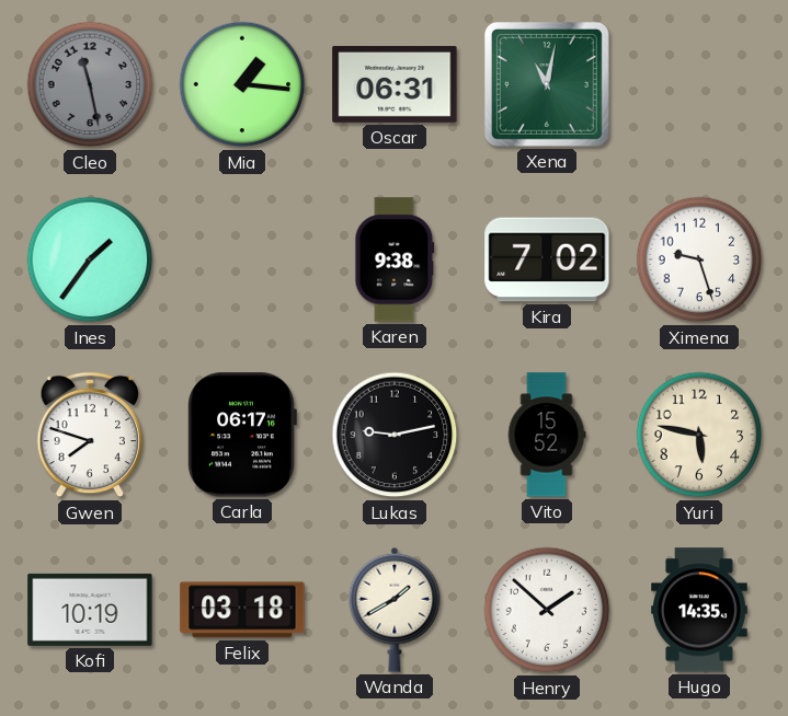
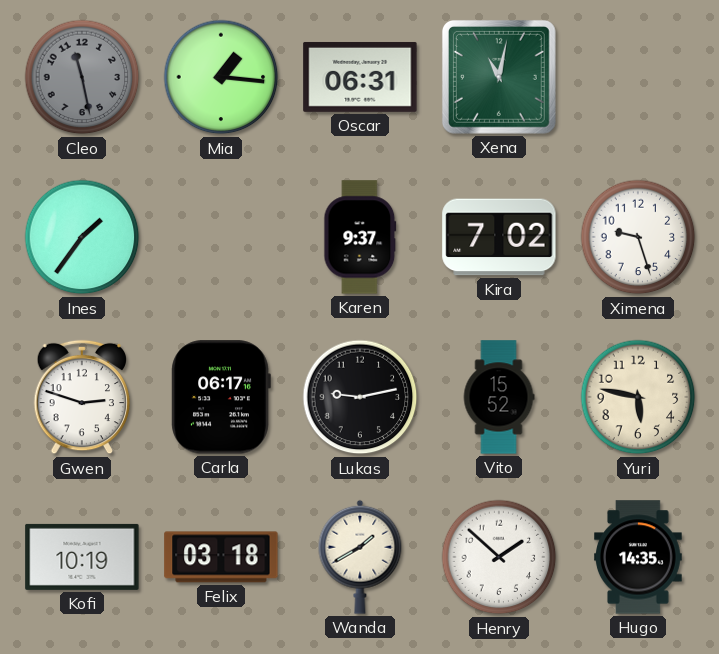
Karen: 9:38 -> 9:37
Gwen: 7:48 -> 2:48
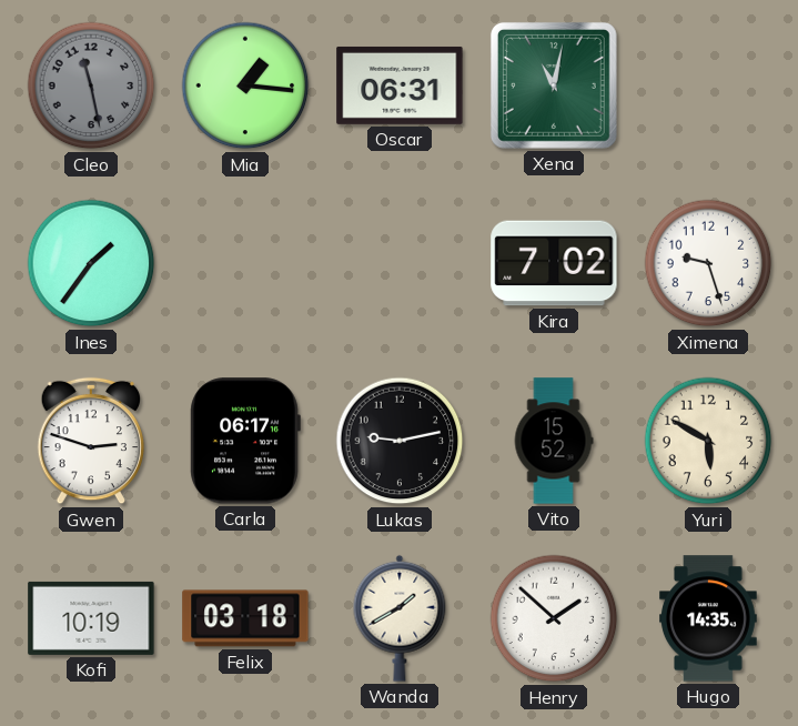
Karen: 9:37 -> none
Yuri: 5:47 -> 5:50
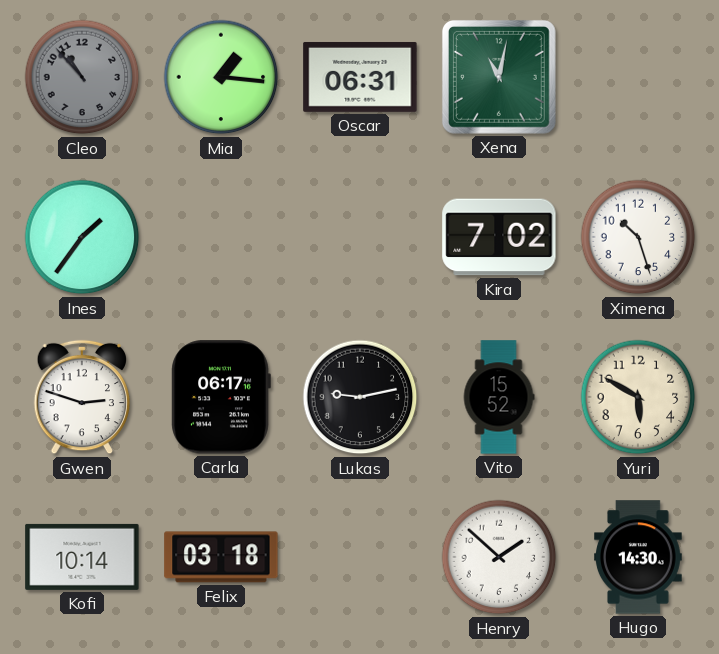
Cleo: 11:28 -> 10:53
Ximena: 9:27 -> 10:27
Kofi: 10:19 -> 10:14
Wanda: 1:40 -> none
Hugo: 14:35 -> 14:30
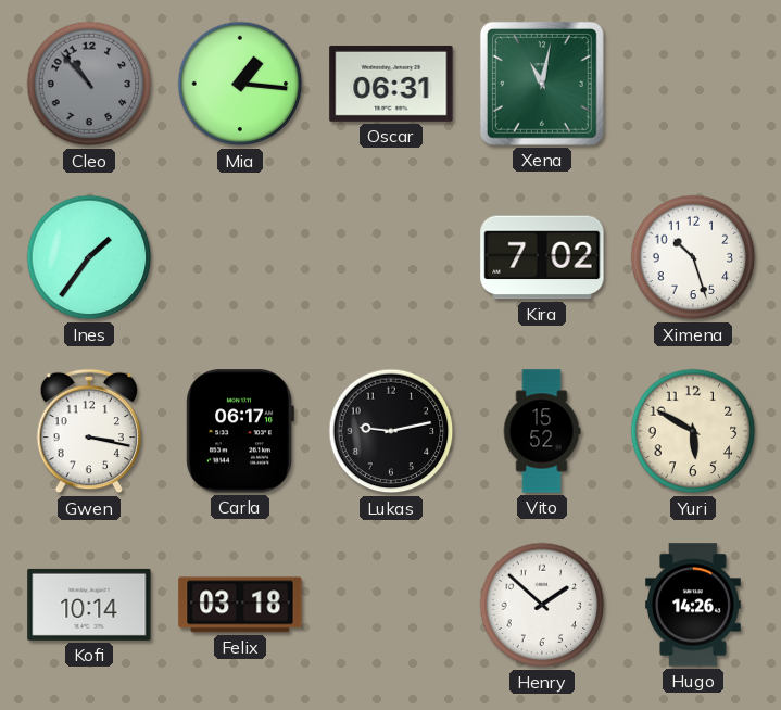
Gwen: 2:48 -> 3:17
Hugo: 14:30 -> 14:26
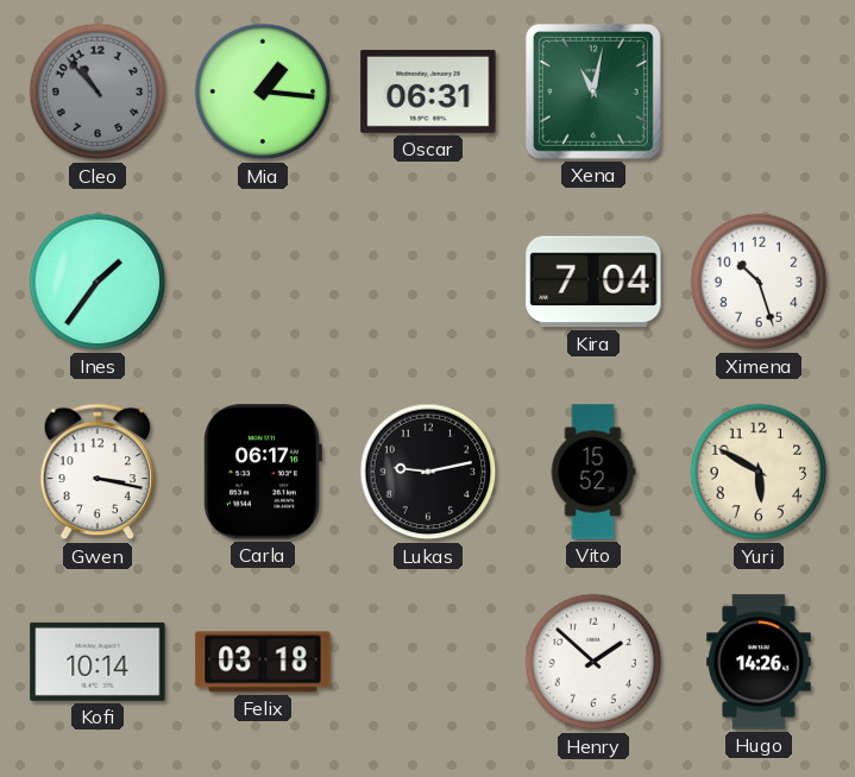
Kira: 7:02 -> 7:04
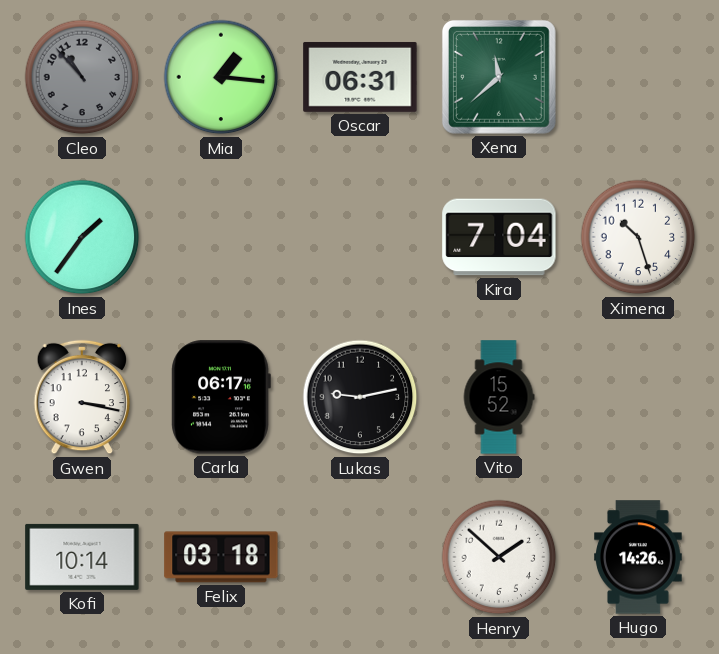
Xena: 11:02 -> 11:38
Yuri: 5:50 -> none
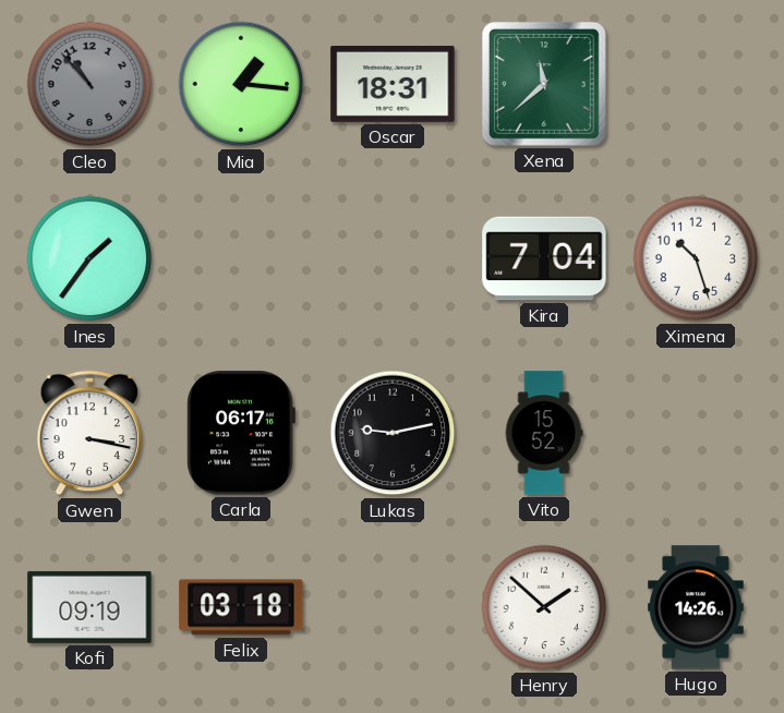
Oscar: 06:31 -> 18:31
Kofi: 10:14 -> 09:19
